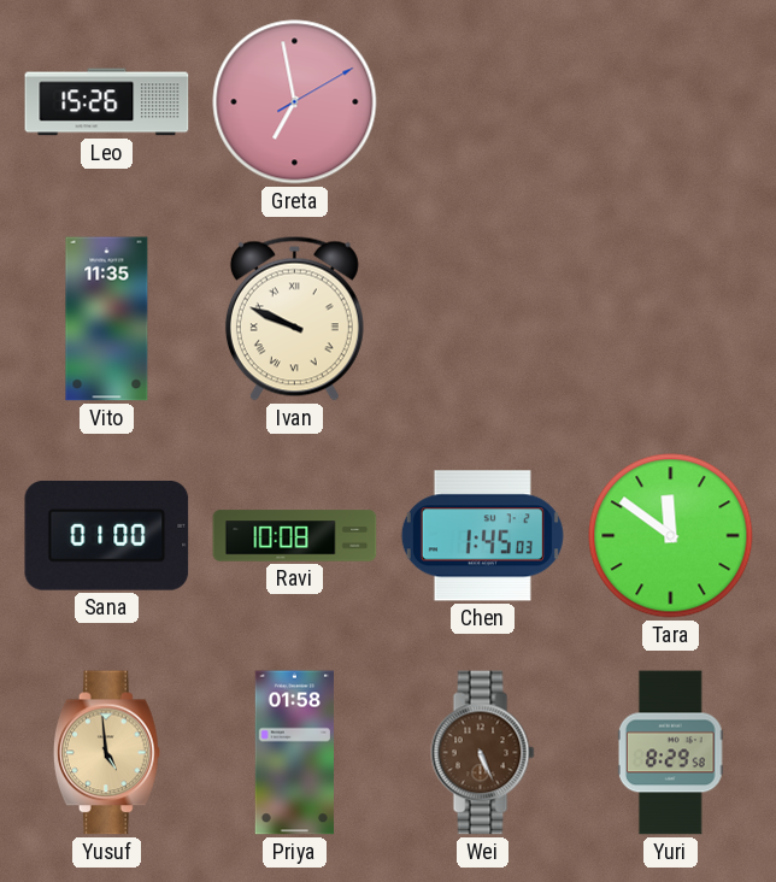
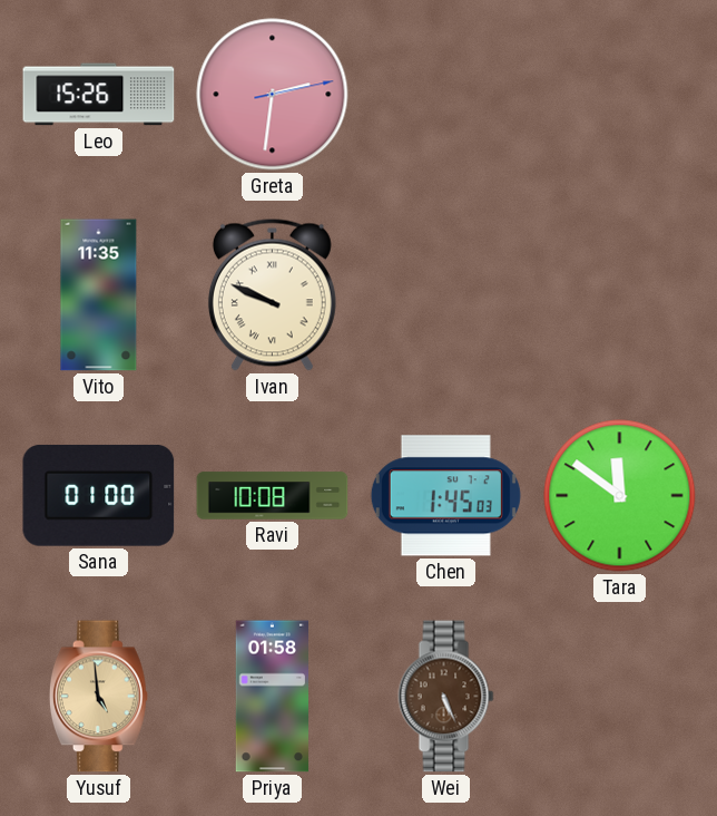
Greta: 6:58 -> 2:31
Yuri: 8:29 -> none
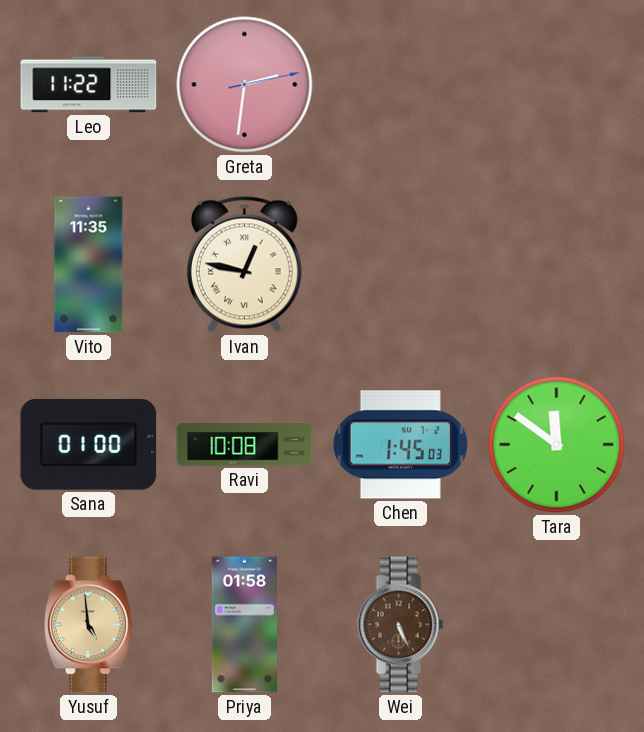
Leo: 15:26 -> 11:22
Ivan: 9:49 -> 12:47
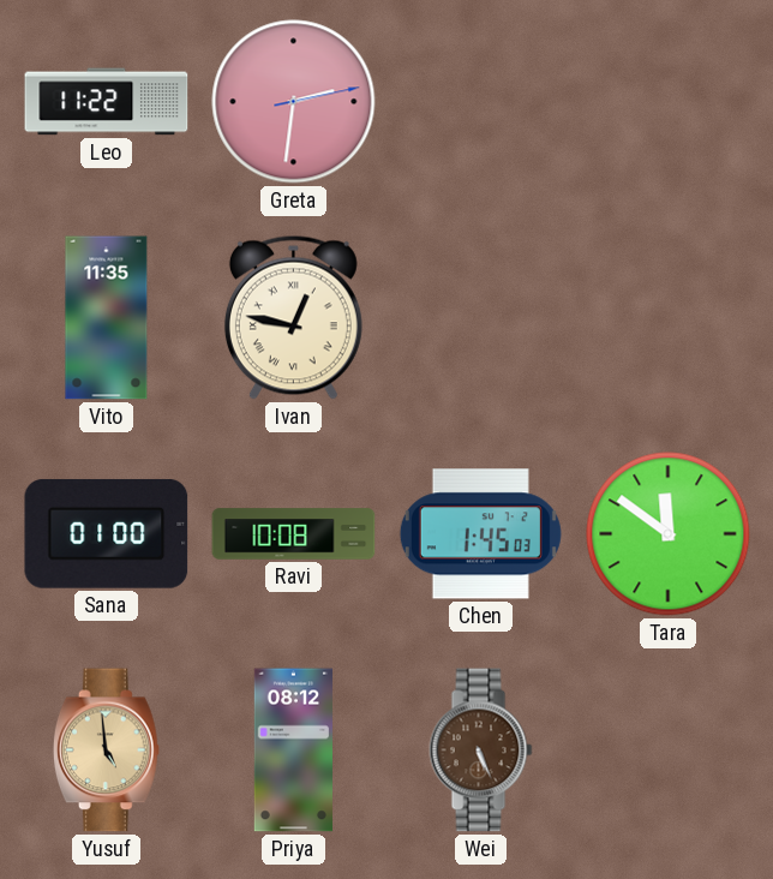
Priya: 01:58 -> 08:12
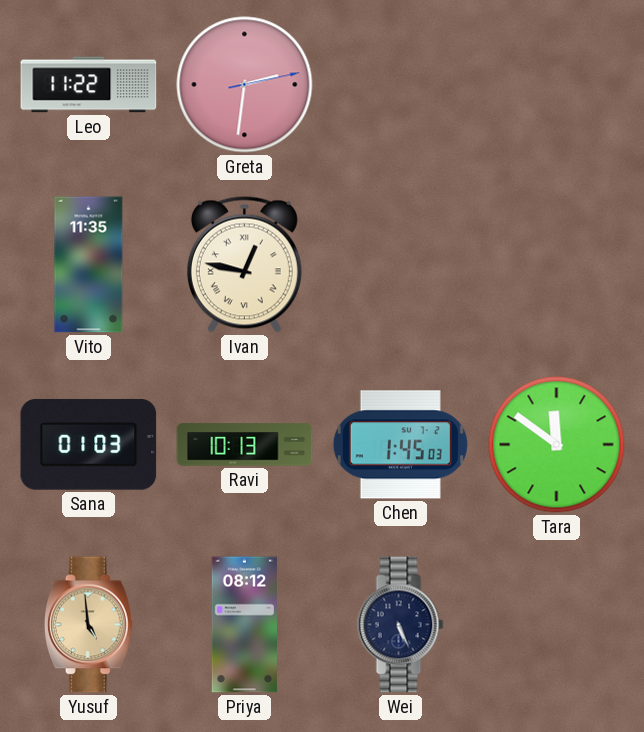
Sana: 01:00 -> 01:03
Ravi: 10:08 -> 10:13
Wei dial: brown -> navy
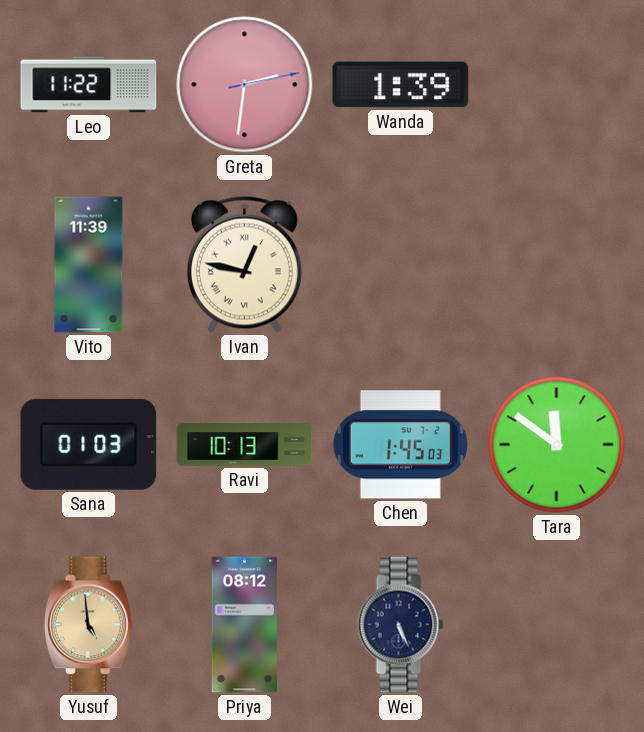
Wanda: none -> 1:39
Vito: 11:35 -> 11:39
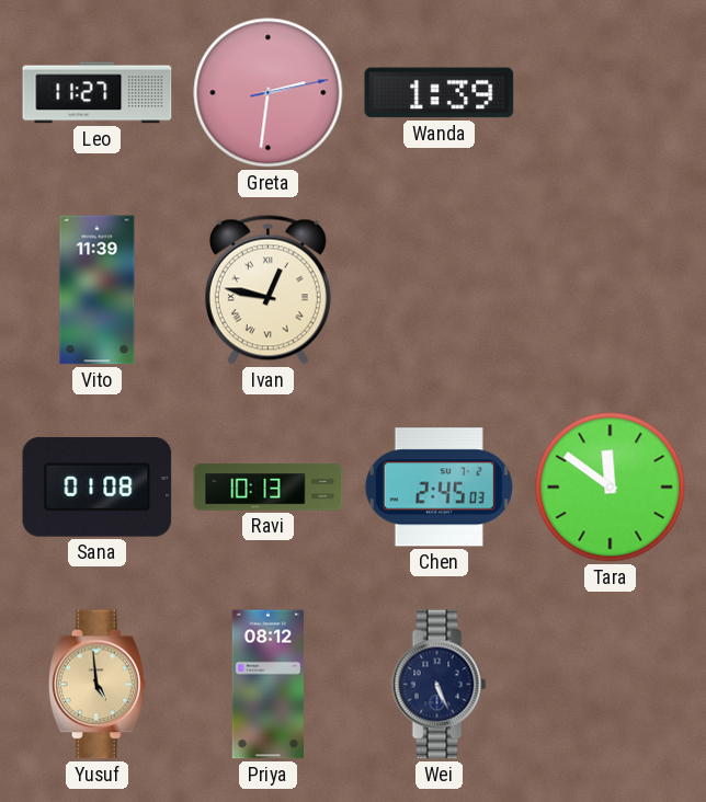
Leo: 11:22 -> 11:27
Sana: 01:03 -> 01:08
Chen: 1:45 -> 2:45
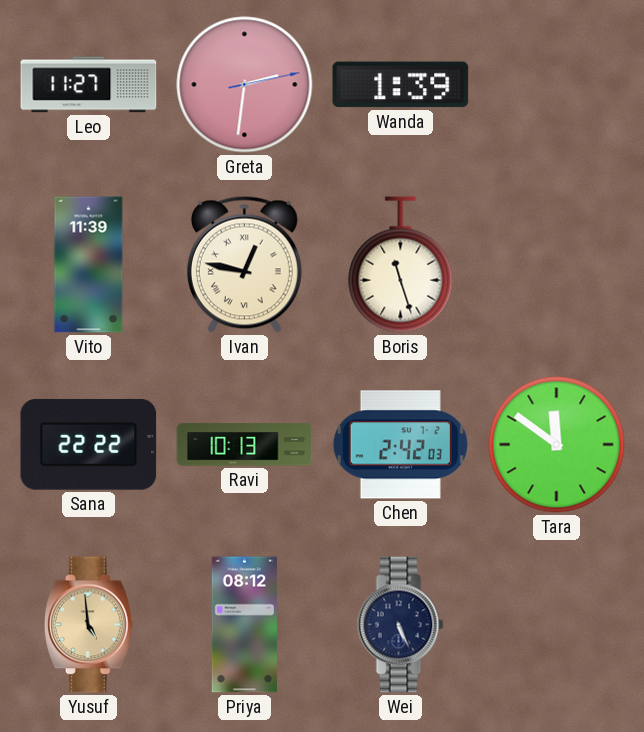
Boris: none -> 11:27
Sana: 01:08 -> 22:22
Chen: 2:45 -> 2:42
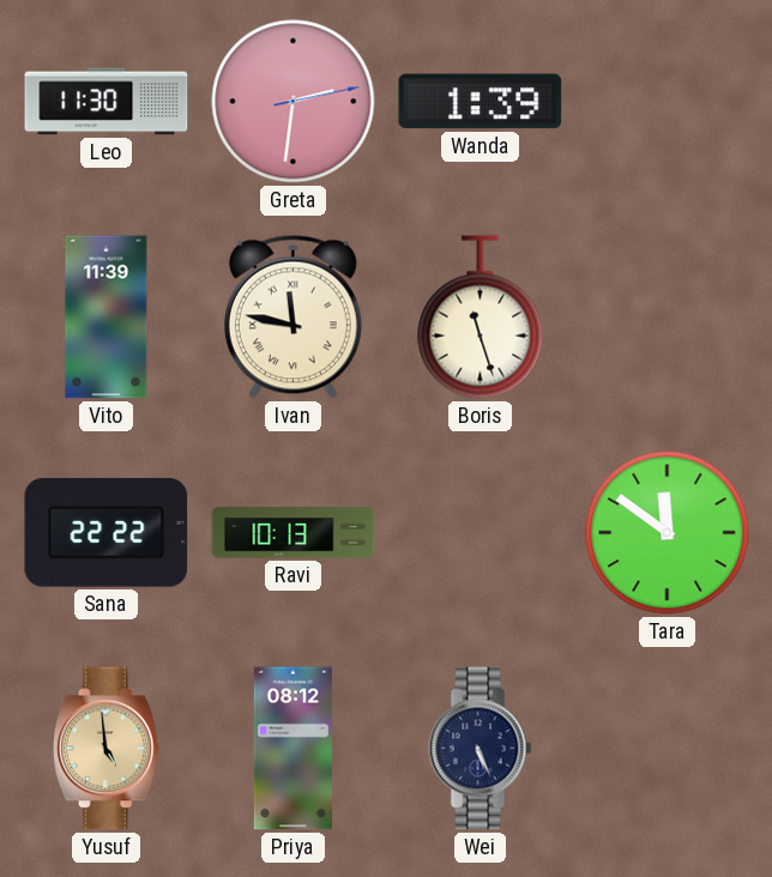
Leo: 11:27 -> 11:30
Ivan: 12:47 -> 11:47
Chen: 2:42 -> none
